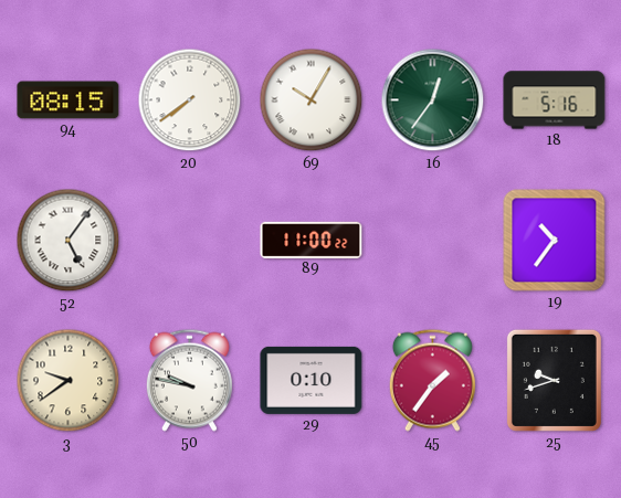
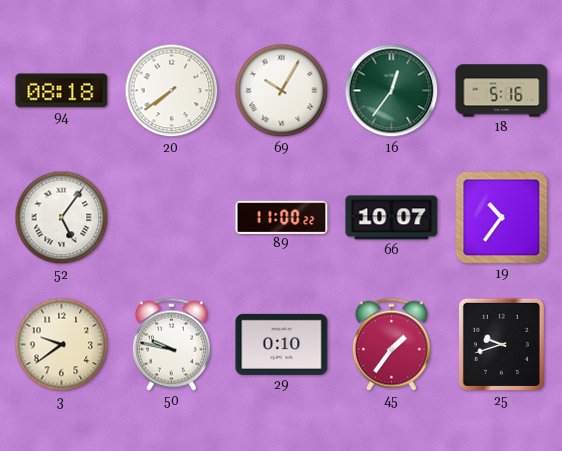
94: 08:15 -> 08:18
66: none -> 10:07
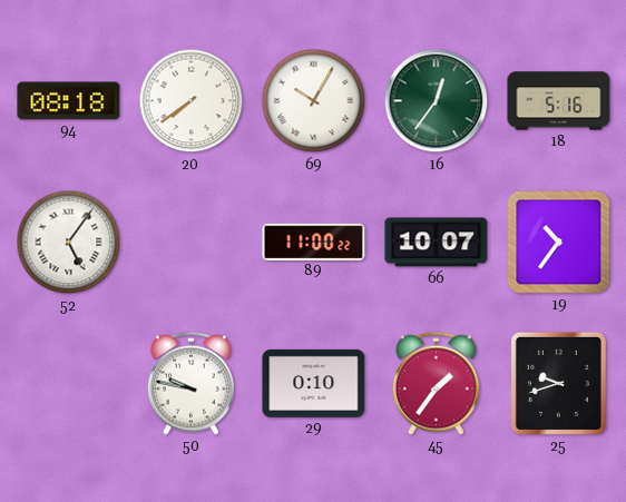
3: 9:39 -> none
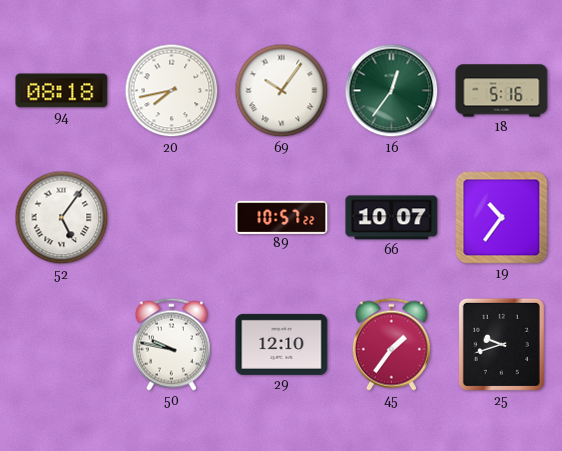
20: 7:39 -> 7:43
69: 10:05 -> 10:06
89: 11:00 -> 10:57
29: 0:10 -> 12:10
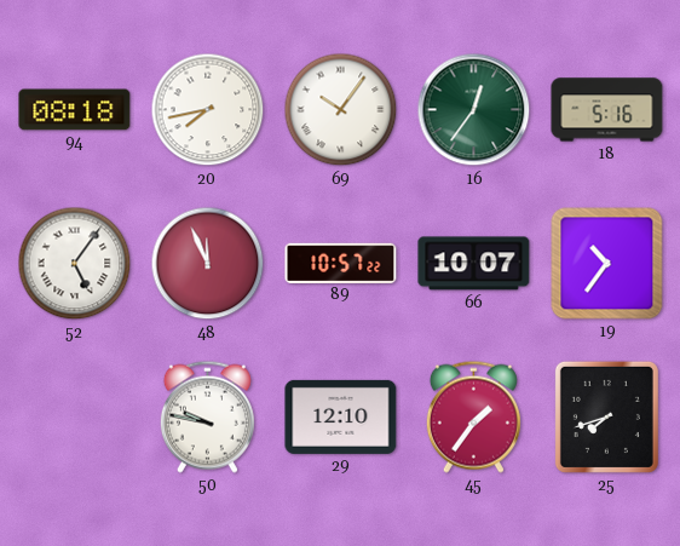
48: none -> 11:56
25: 9:42 -> 7:42
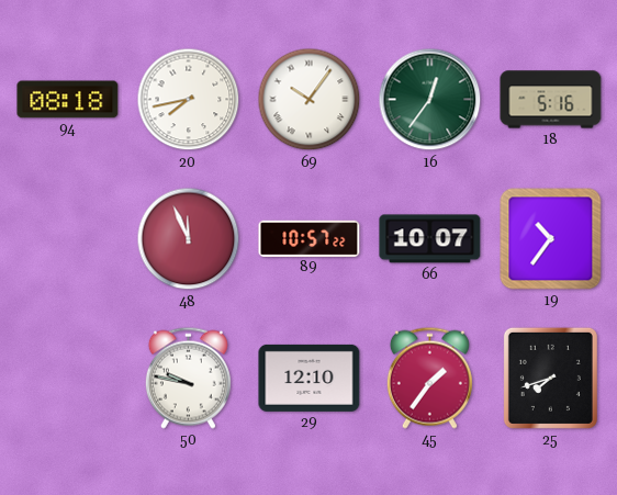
52: 5:06 -> none
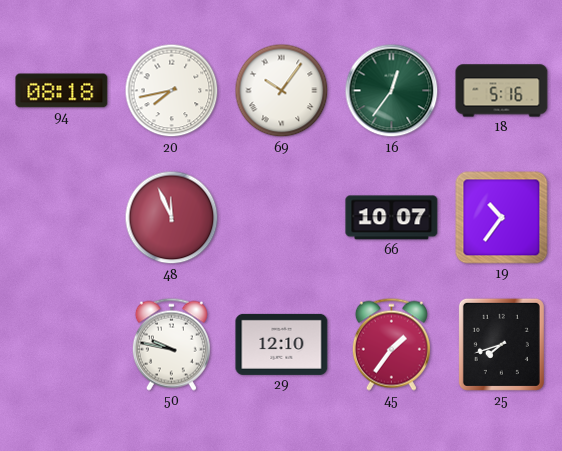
89: 10:57 -> none
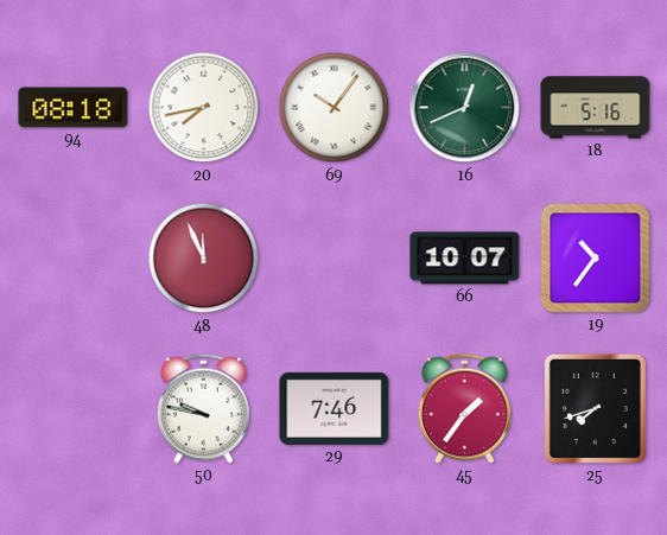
16: 12:36 -> 12:41
29: 12:10 -> 7:46
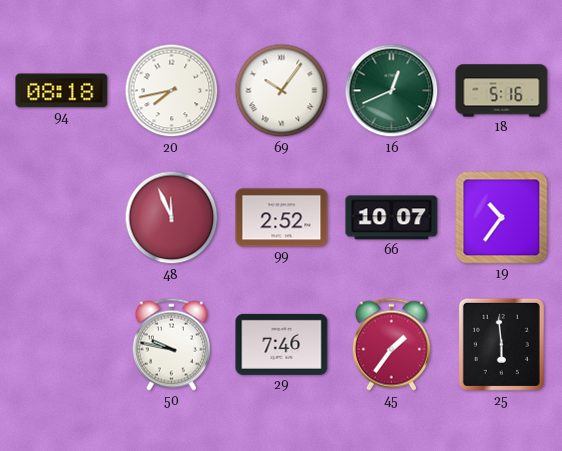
99: none -> 2:52
25: 7:42 -> 5:59
